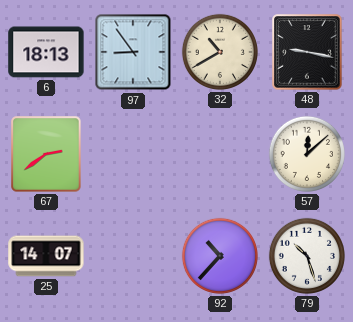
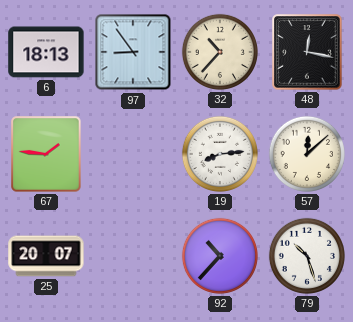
32: 10:40 -> 10:37
48: 9:17 -> 12:17
67: 2:39 -> 1:46
19: none -> 8:14
25: 14:07 -> 20:07
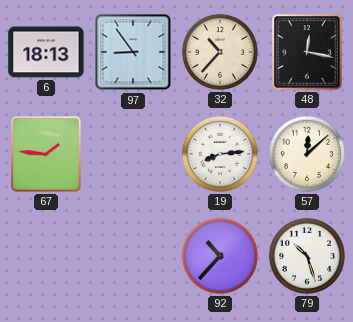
25: 20:07 -> none
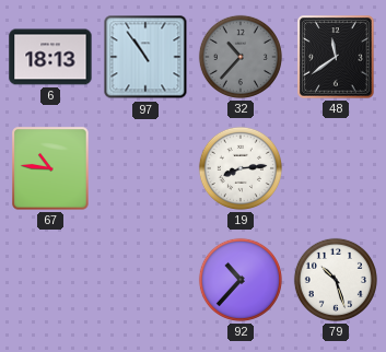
97: 8:54 -> 10:54
32 dial: cream -> grey
48: 12:17 -> 11:39
67: 1:46 -> 10:46
57: 12:08 -> none
